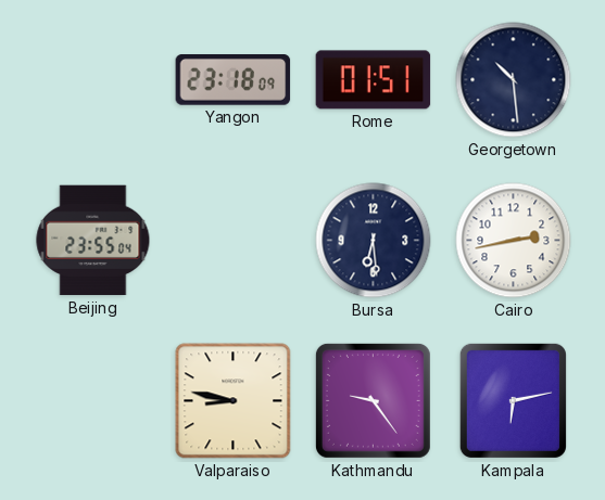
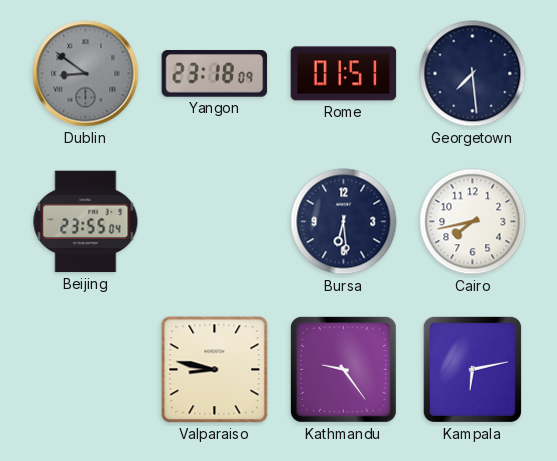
Dublin: none -> 8:51
Georgetown: 10:29 -> 7:29
Cairo: 2:43 -> 7:43
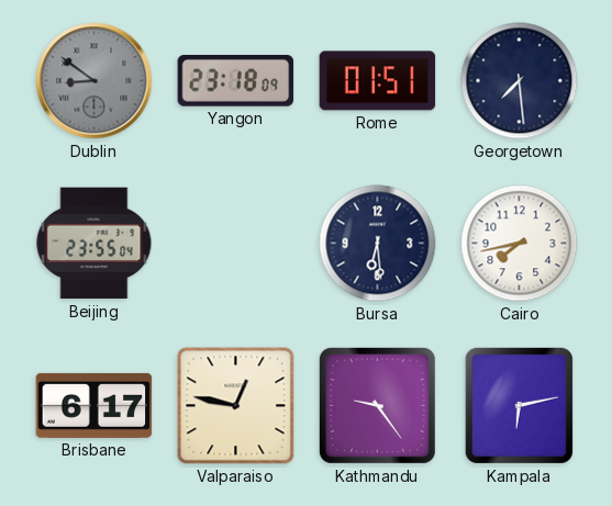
Brisbane: none -> 6:17
Valparaiso: 8:47 -> 12:47
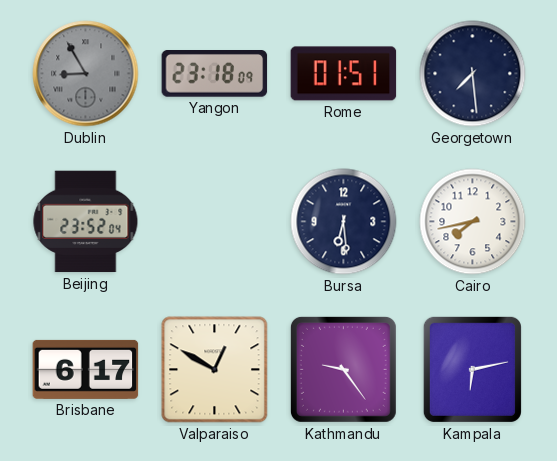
Dublin: 8:51 -> 8:55
Beijing: 23:55 -> 23:52
Valparaiso: 12:47 -> 12:50
